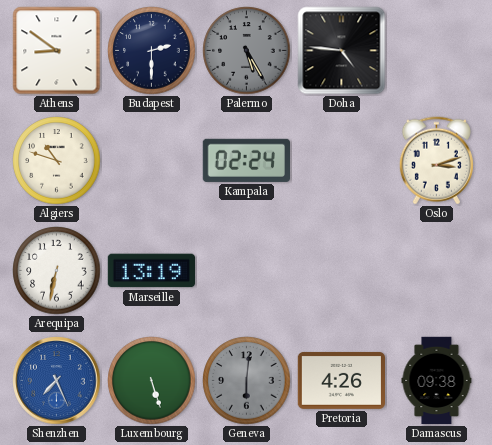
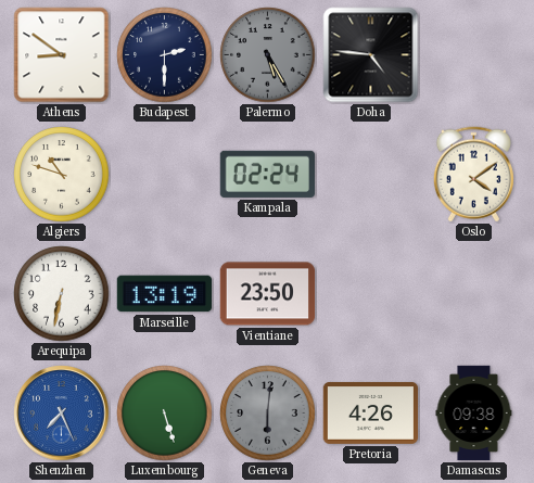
Oslo: 3:12 -> 4:09
Vientiane: none -> 23:50
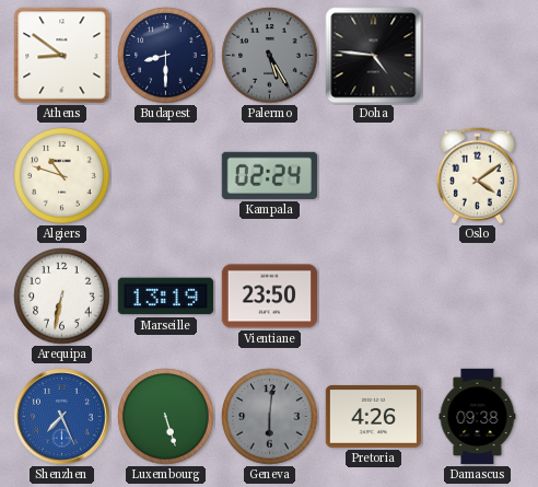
Budapest: 2:30 -> 8:30
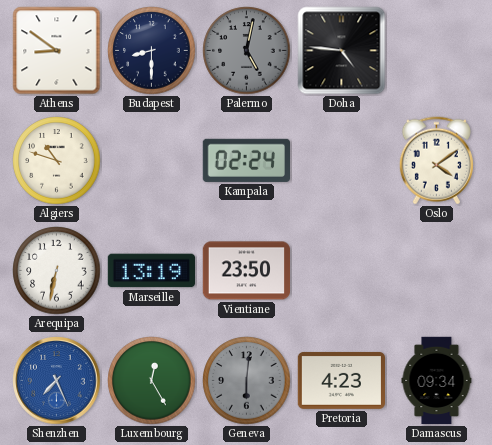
Palermo: 5:25 -> 5:02
Luxembourg: 5:27 -> 12:25
Pretoria: 4:26 -> 4:23
Damascus: 09:38 -> 09:34
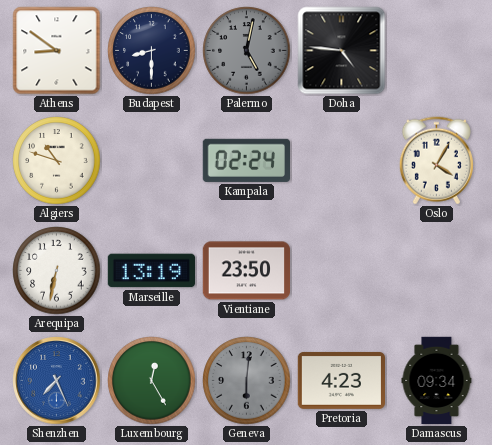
Oslo: 4:09 -> 4:05
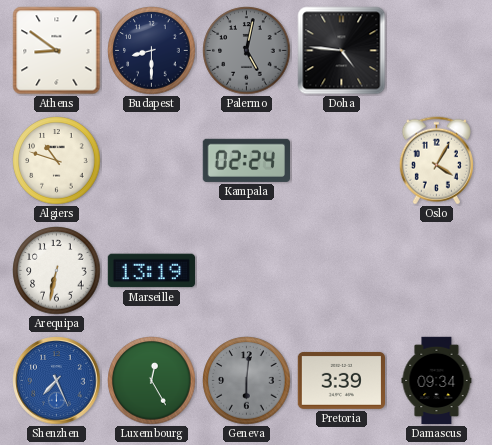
Vientiane: 23:50 -> none
Pretoria: 4:23 -> 3:39
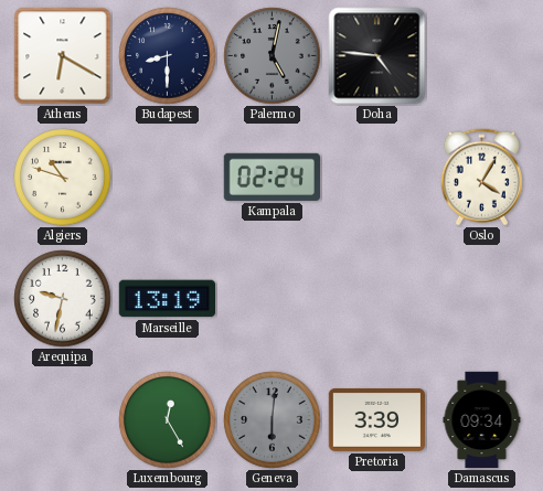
Athens: 8:51 -> 6:20
Arequipa: 6:32 -> 9:32
Shenzhen: 7:26 -> none
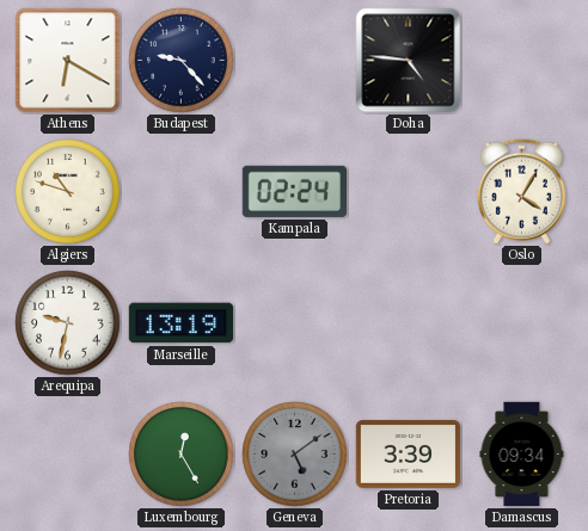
Budapest: 8:30 -> 9:23
Palermo: 5:02 -> none
Geneva: 6:01 -> 5:09
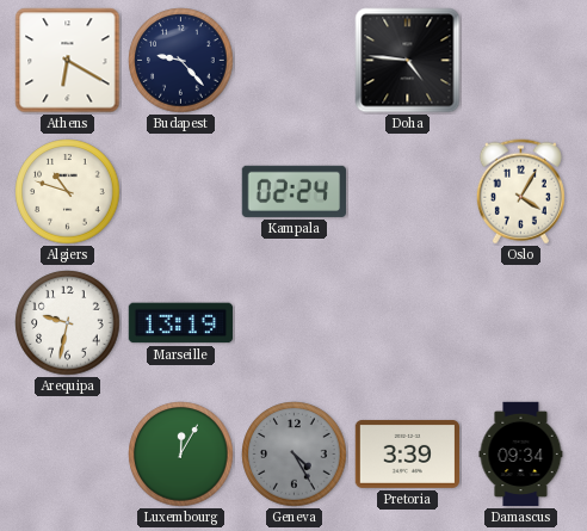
Luxembourg: 12:25 -> 12:05
Geneva: 5:09 -> 4:25
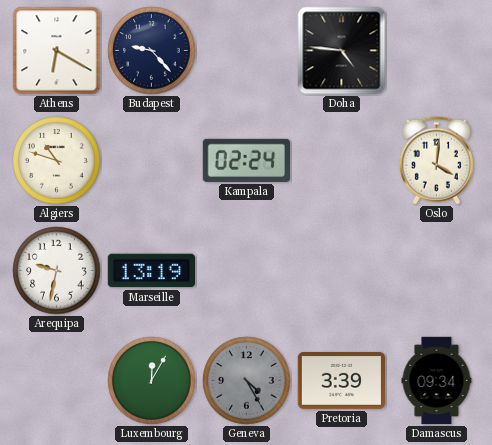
Oslo: 4:05 -> 4:01
